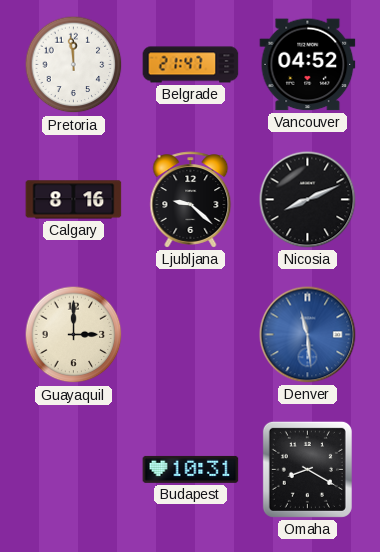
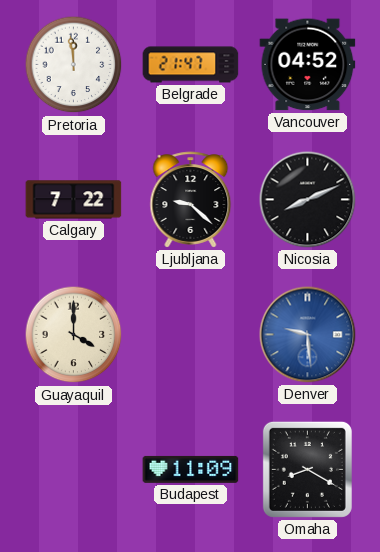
Calgary: 8:16 -> 7:22
Guayaquil: 3:00 -> 4:00
Denver: 11:29 -> 9:29
Budapest: 10:31 -> 11:09
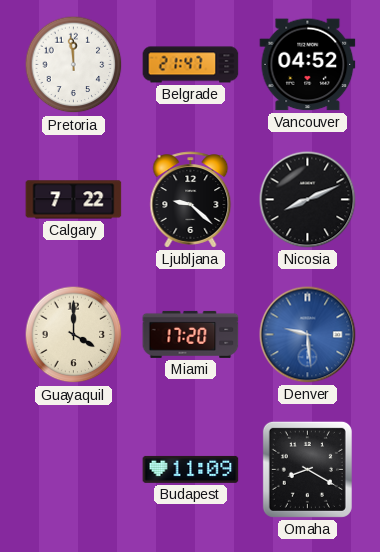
Miami: none -> 17:20
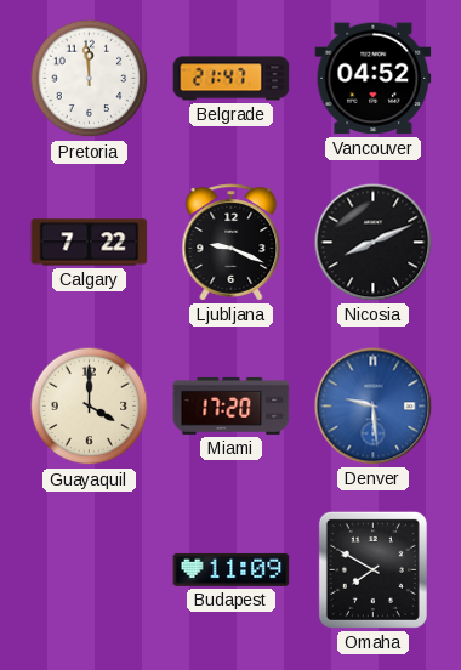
Ljubljana: 9:22 -> 9:19
Omaha: 8:20 -> 7:50
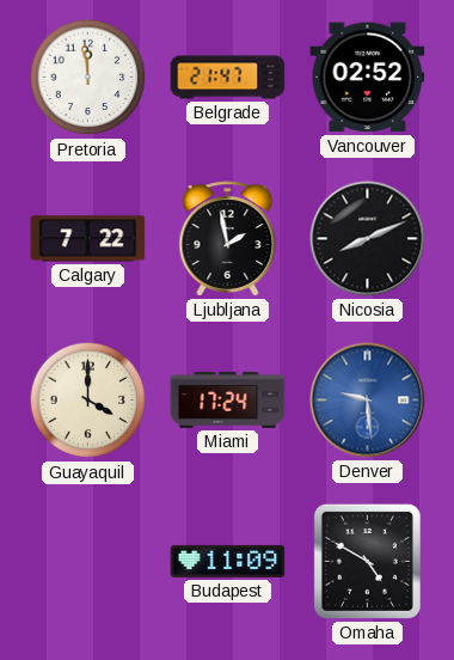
Vancouver: 04:52 -> 02:52
Ljubljana: 9:19 -> 1:58
Miami: 17:20 -> 17:24
Omaha: 7:50 -> 4:50
